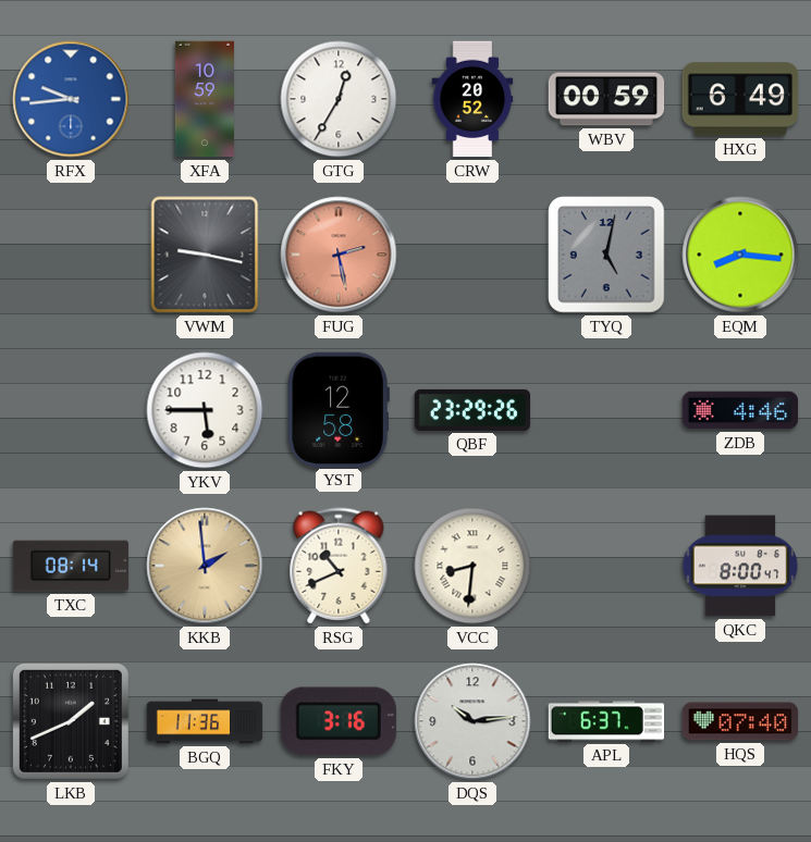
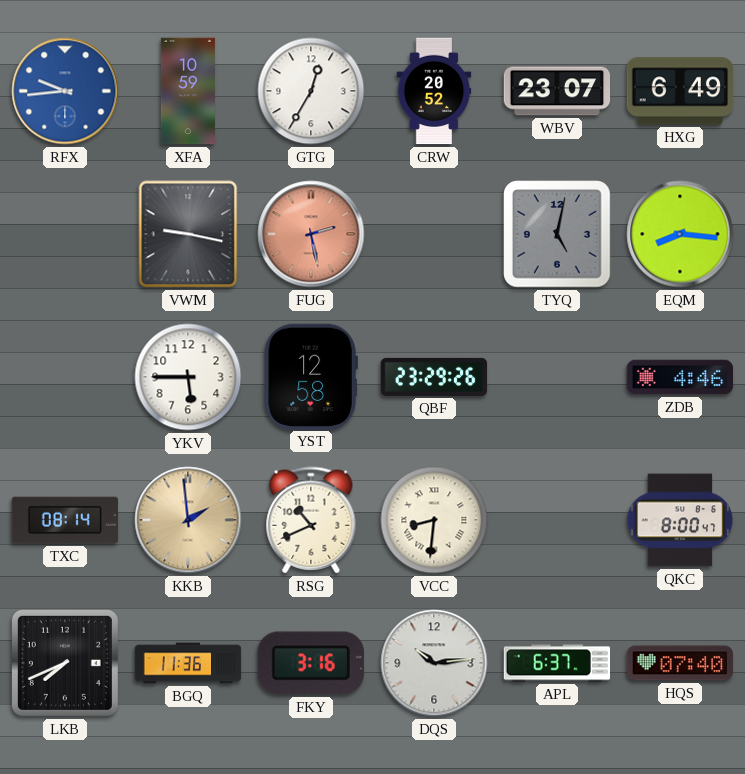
WBV: 00:59 -> 23:07
LKB: 1:41 -> 7:41
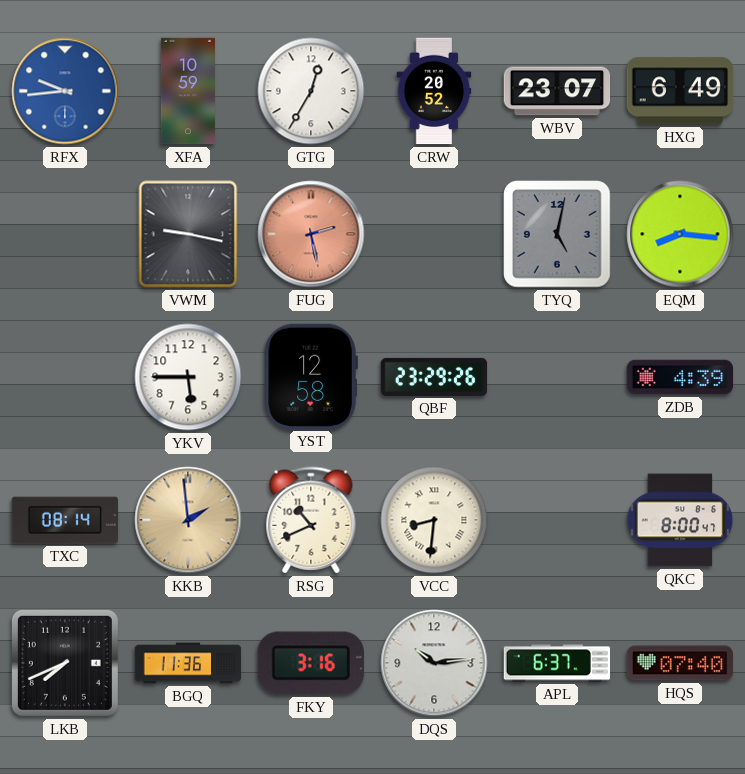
ZDB: 4:46 -> 4:39
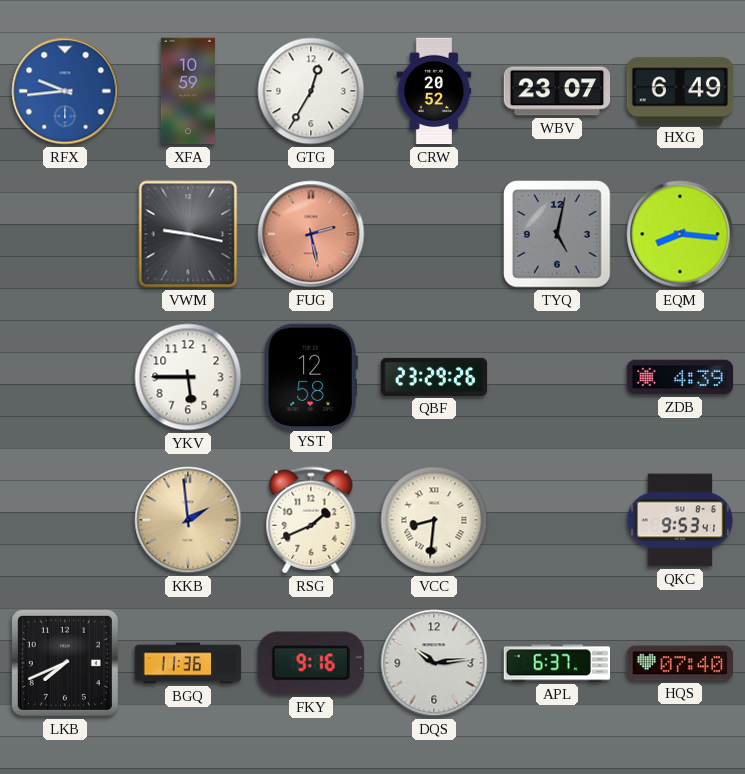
TXC: 08:14 -> none
RSG: 10:41 -> 1:41
QKC: 8:00 -> 9:53
FKY: 3:16 -> 9:16
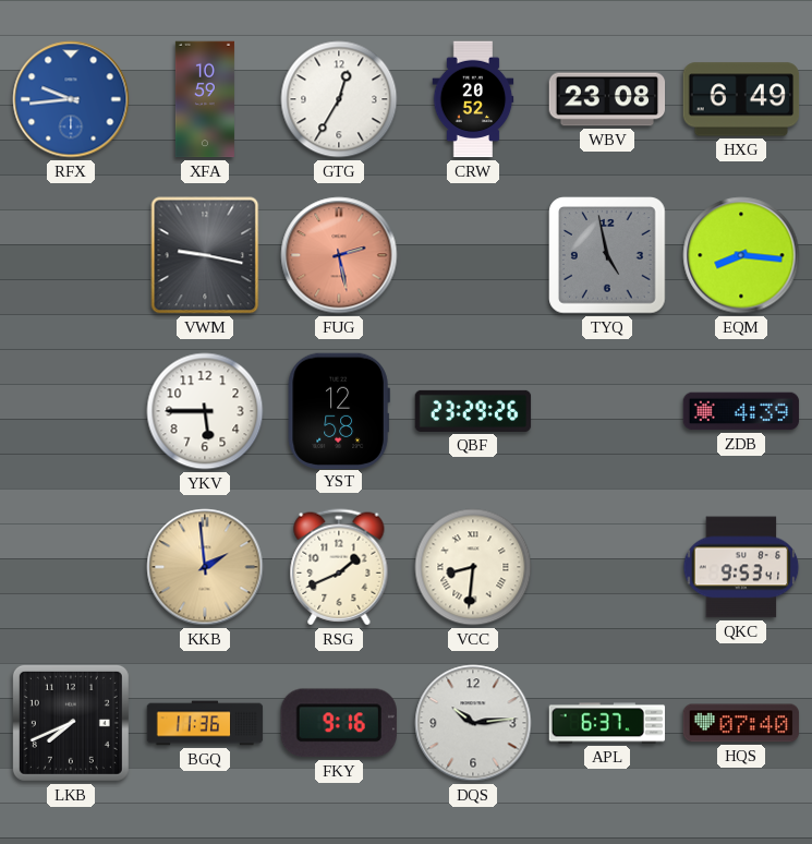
WBV: 23:07 -> 23:08
TYQ: 5:02 -> 4:58
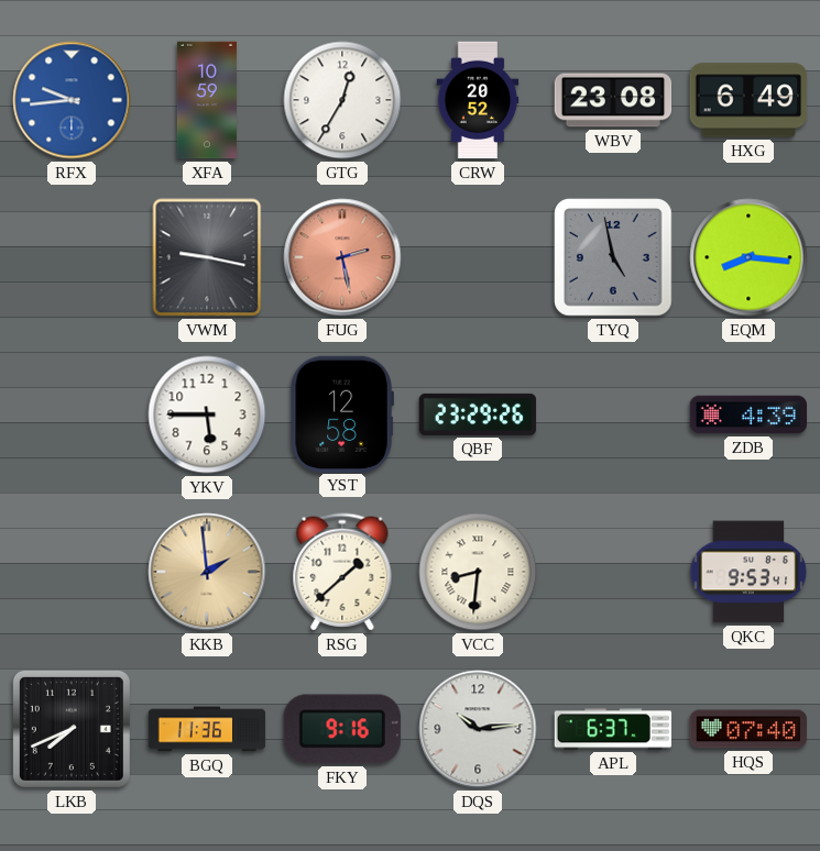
RSG: 1:41 -> 1:38
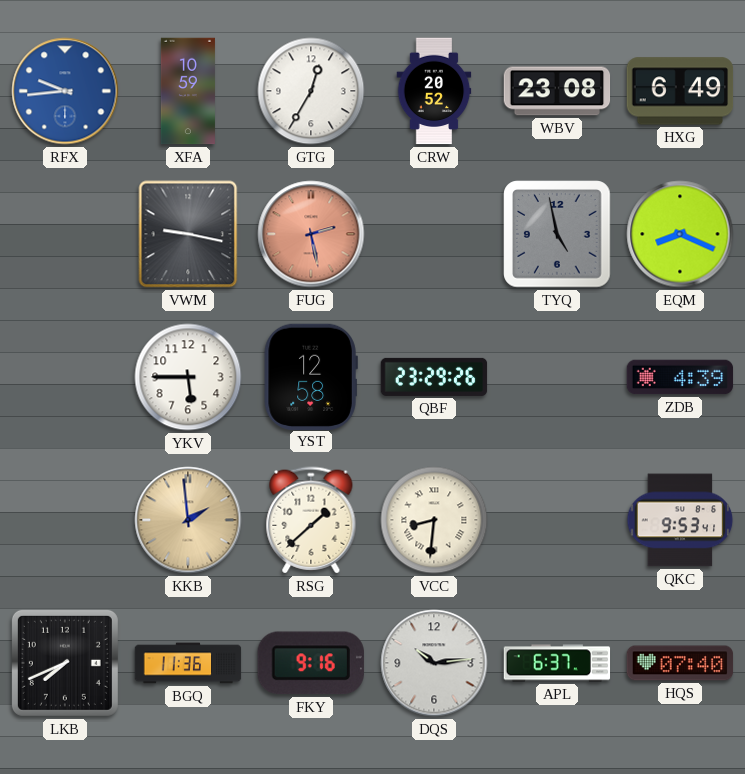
EQM: 8:16 -> 8:19
